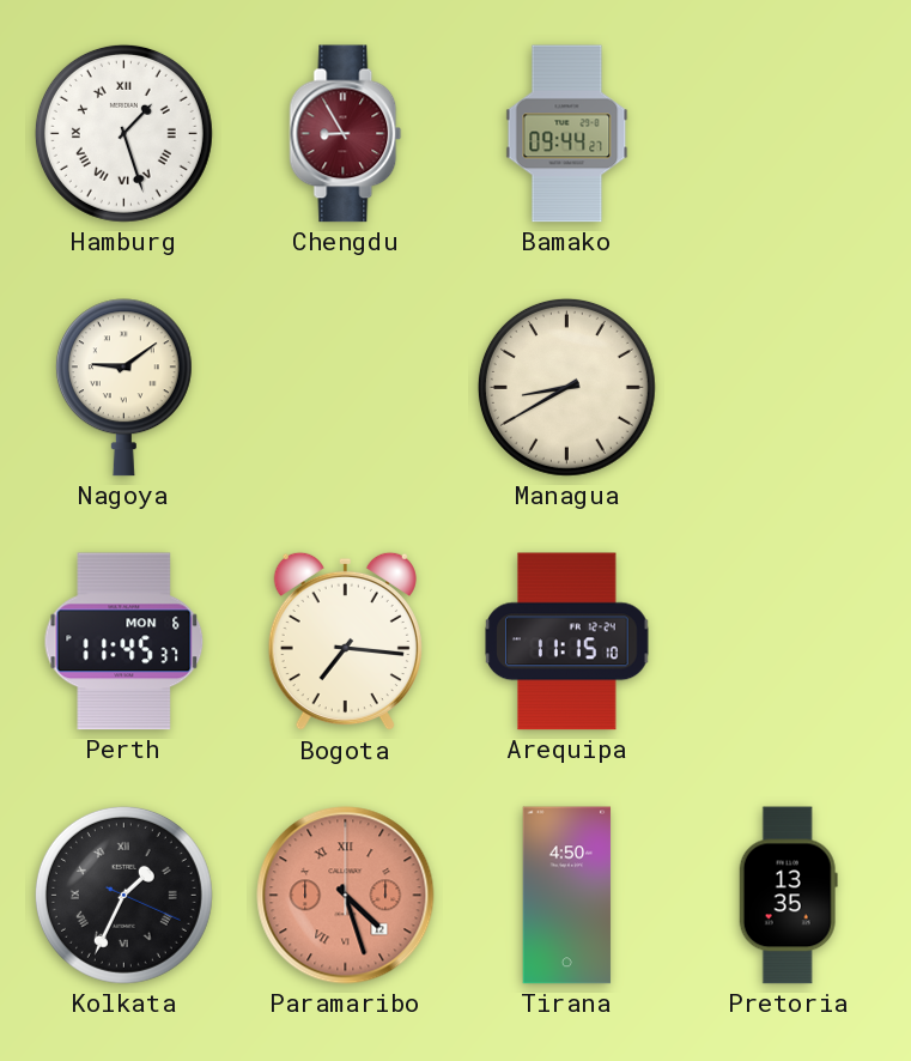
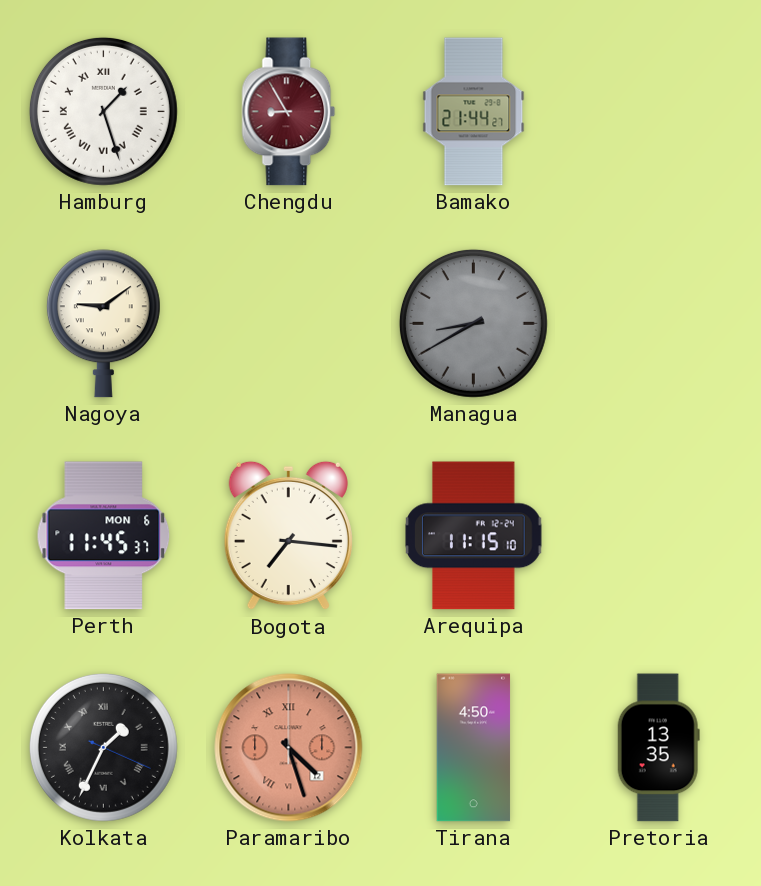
Bamako: 09:44 -> 21:44
Managua dial: cream -> grey
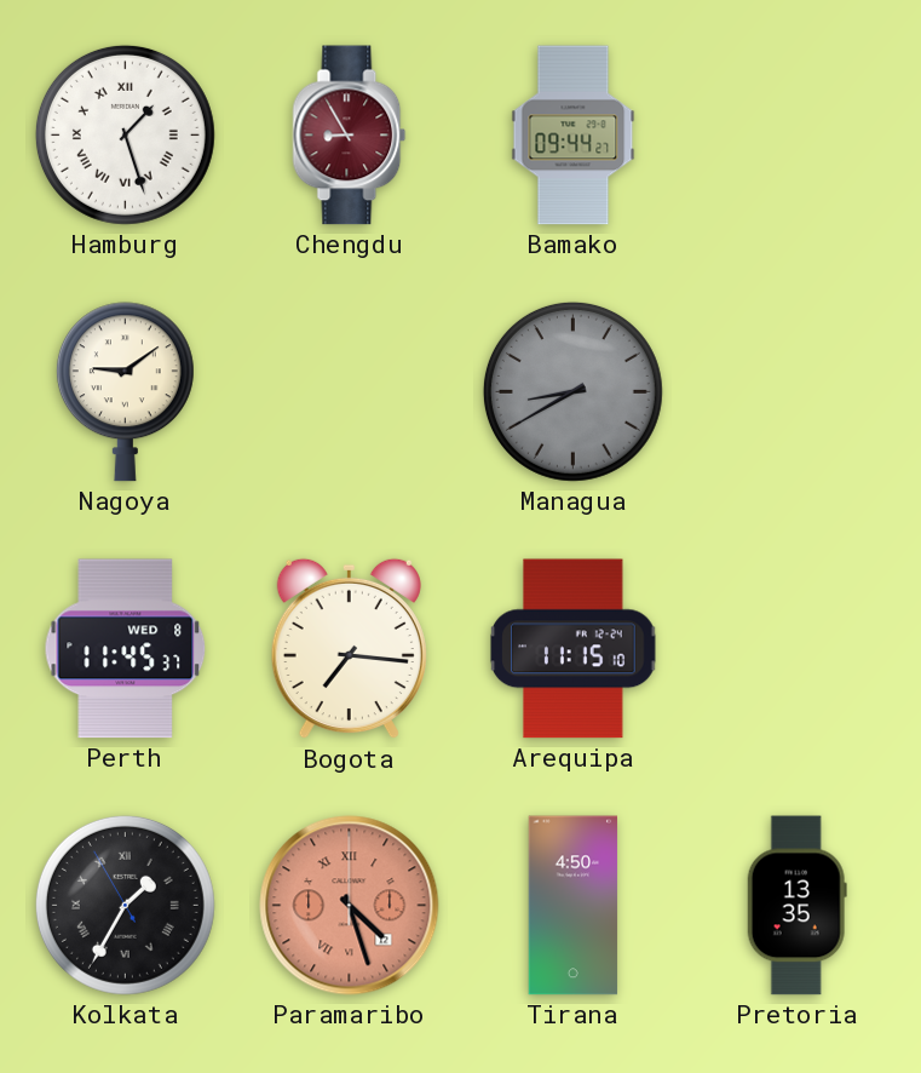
Bamako: 21:44 -> 09:44
Perth date: MON 6 -> WED 8
Kolkata: 1:34:19 -> 1:34:55
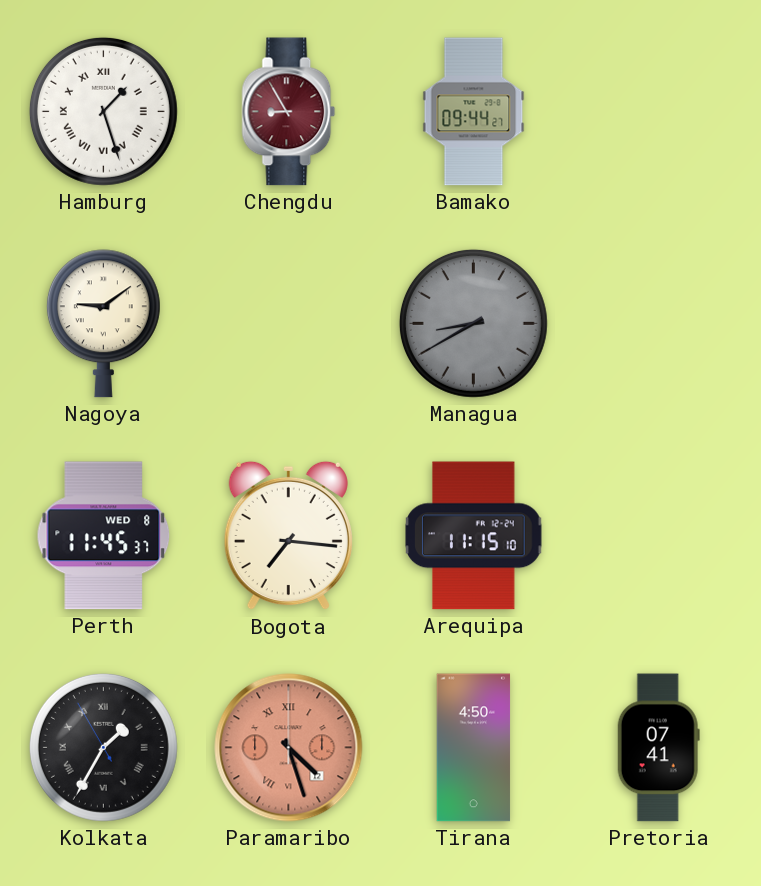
Pretoria: 13:35 -> 07:41
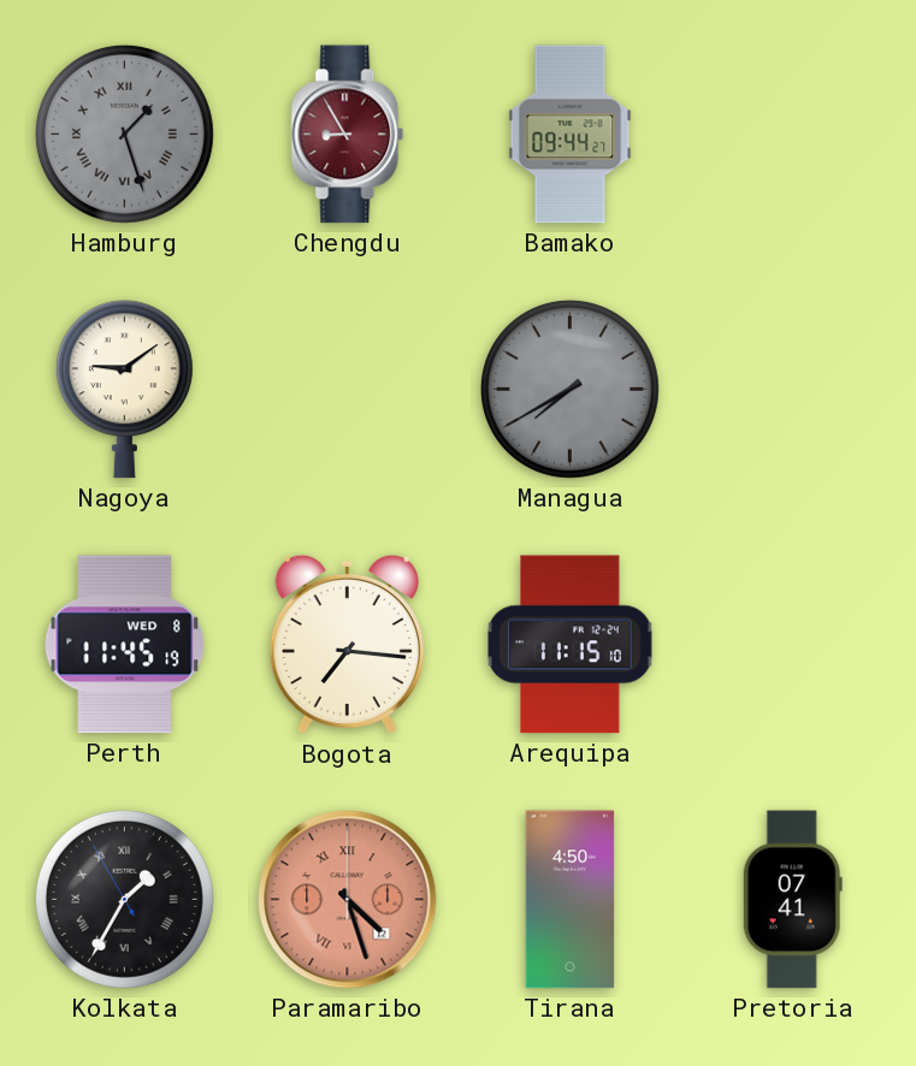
Hamburg dial: white -> grey
Managua: 8:40 -> 7:40
Perth: 11:45:37 -> 11:45:19
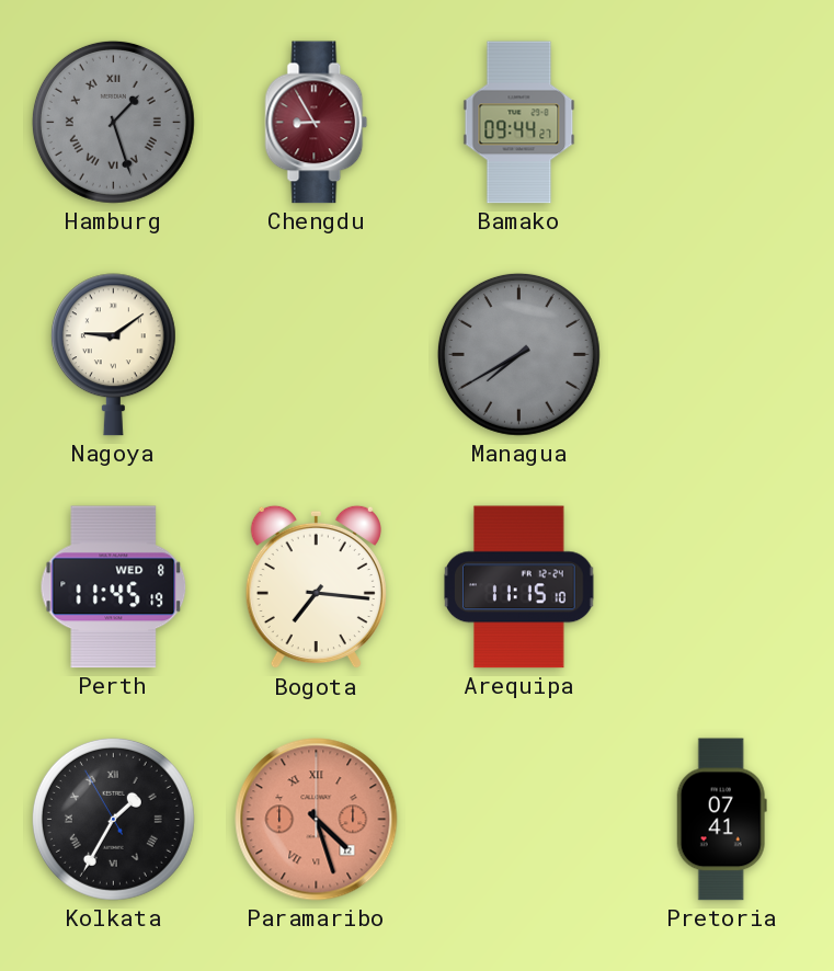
Tirana: 4:50 -> none
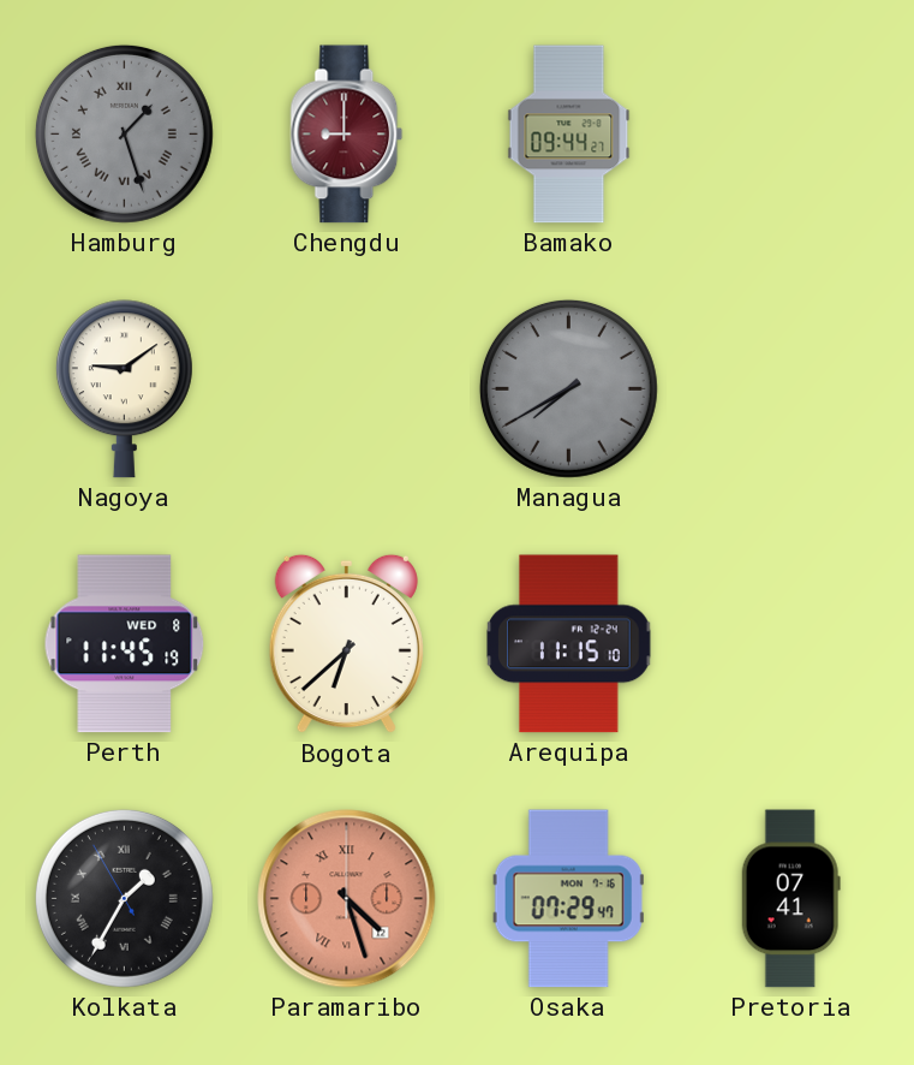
Chengdu: 8:55 -> 9:00
Bogota: 7:16 -> 6:38
Osaka: none -> 07:29
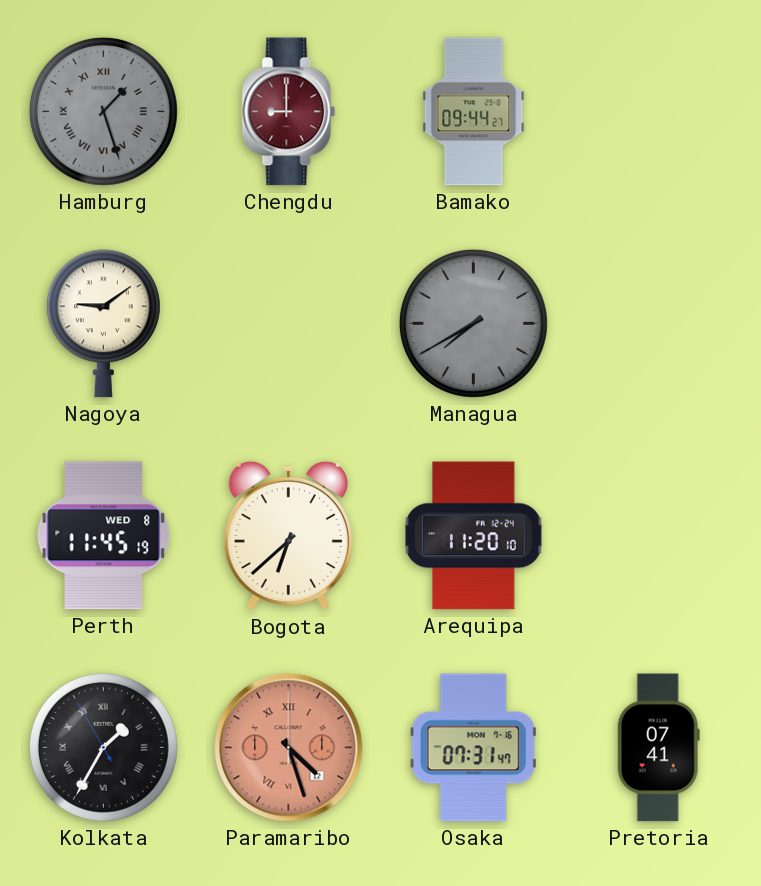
Arequipa: 11:15 -> 11:20
Osaka: 07:29 -> 07:31
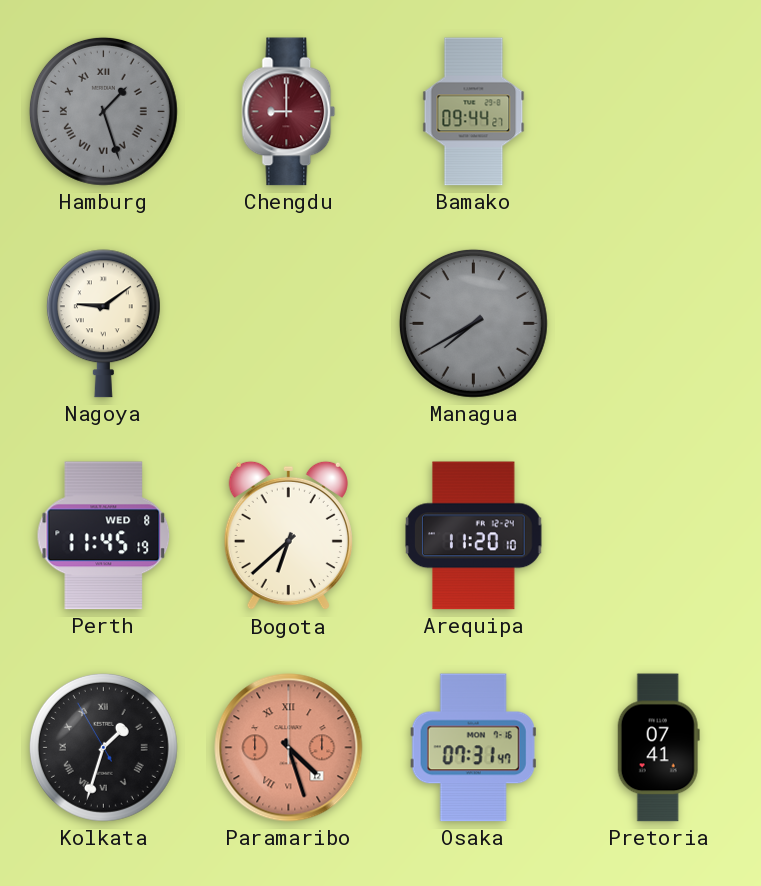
Kolkata: 1:34 -> 1:32
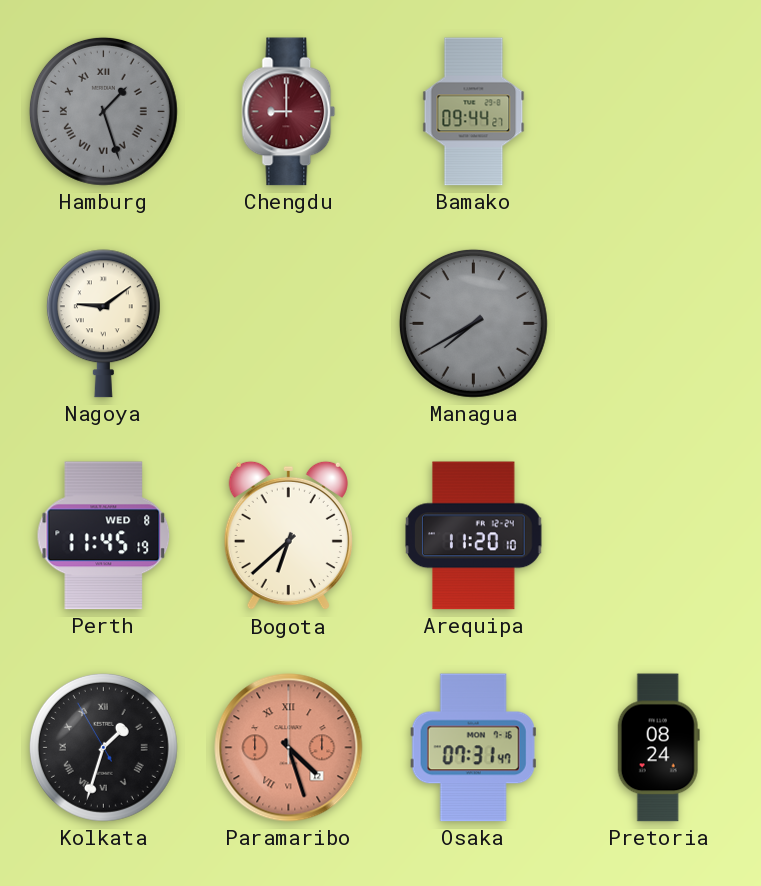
Pretoria: 07:41 -> 08:24
